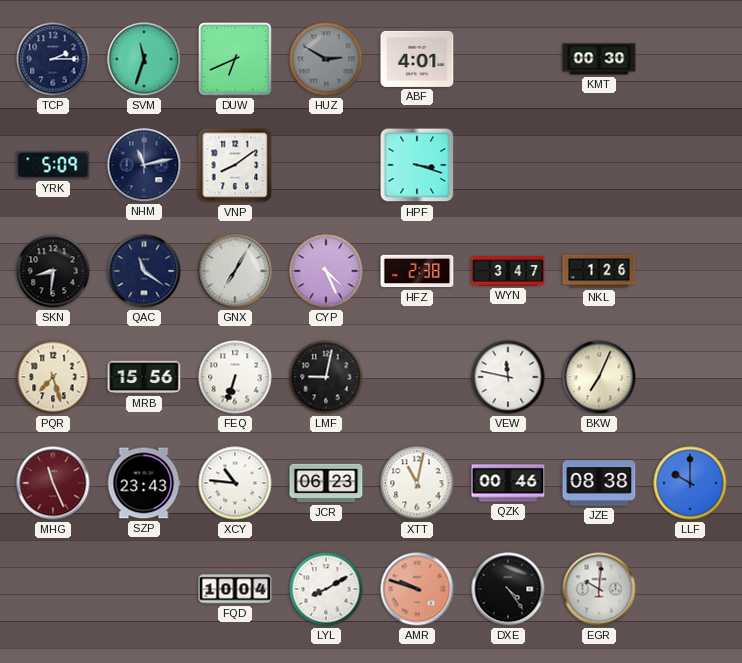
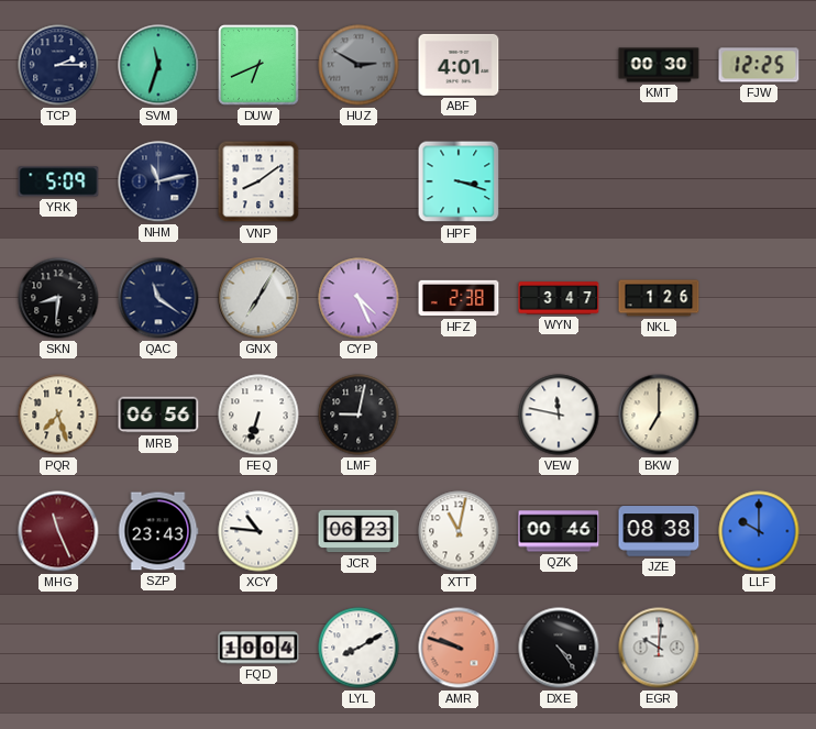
FJW: none -> 12:25
MRB: 15:56 -> 06:56
BKW: 7:04 -> 7:00
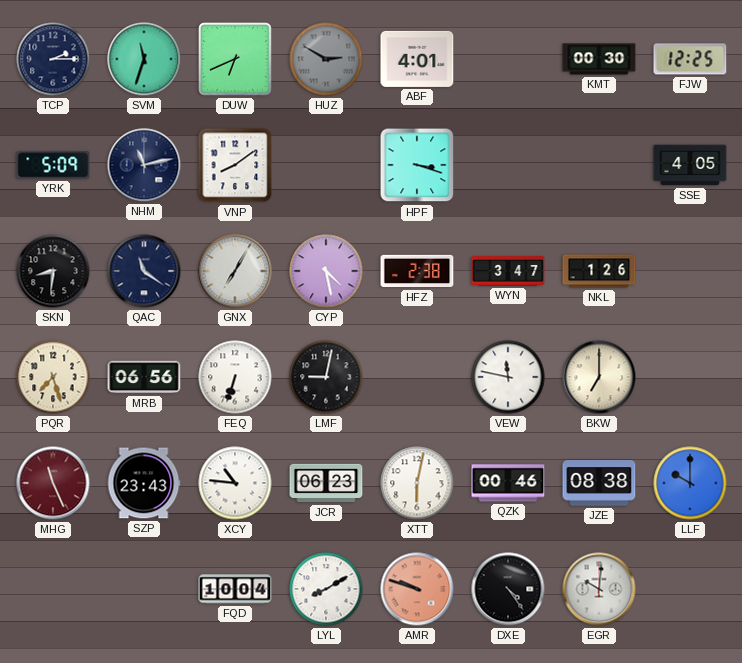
SSE: none -> 4:05
CYP: 4:26 -> 4:28
XTT: 11:02 -> 6:02
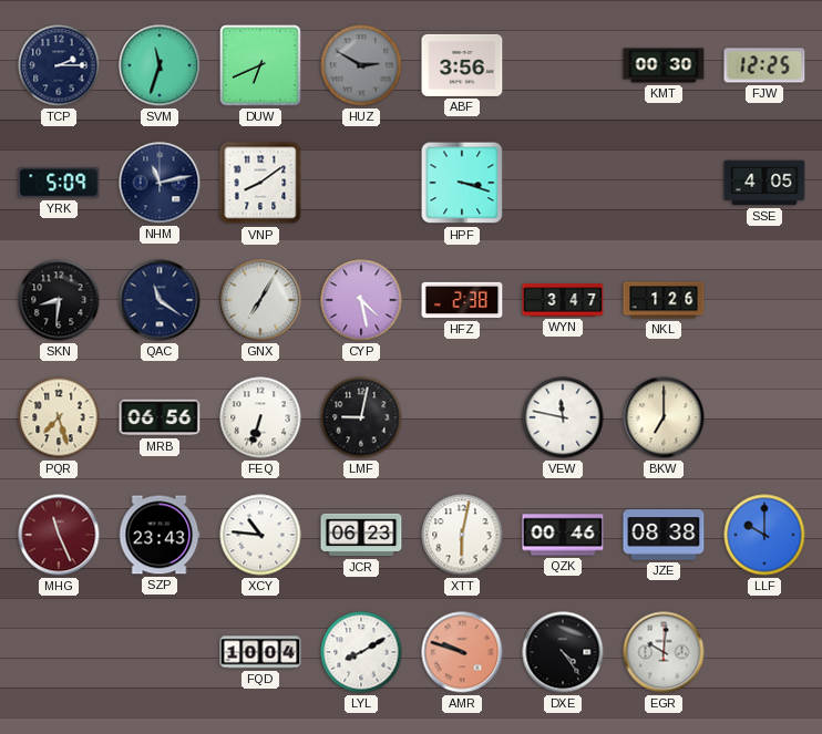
ABF: 4:01 -> 3:56
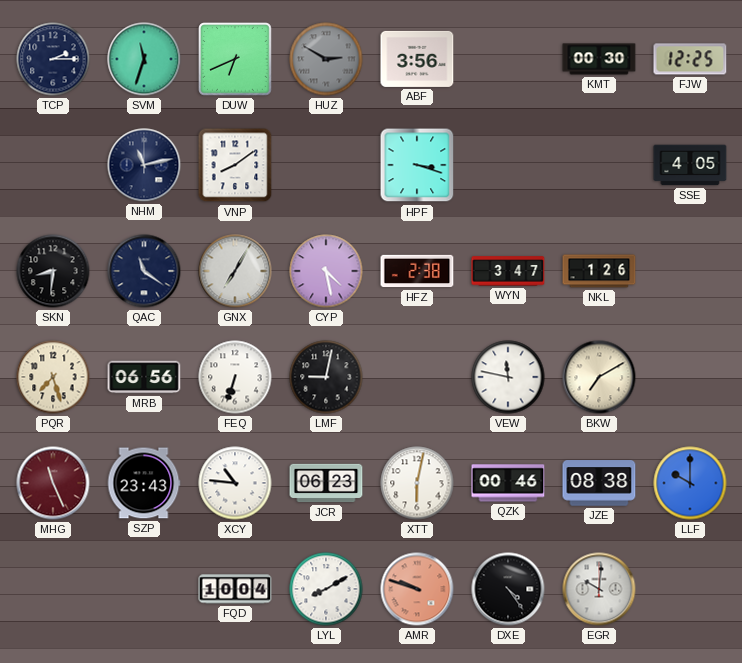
YRK: 5:09 -> none
BKW: 7:00 -> 7:10
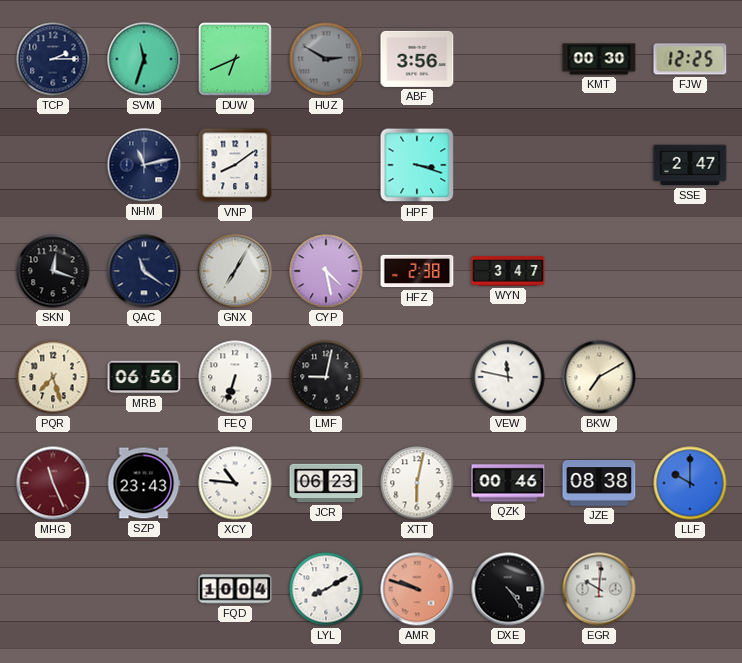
SSE: 4:05 -> 2:47
SKN: 8:31 -> 12:18
NKL: 1:26 -> none
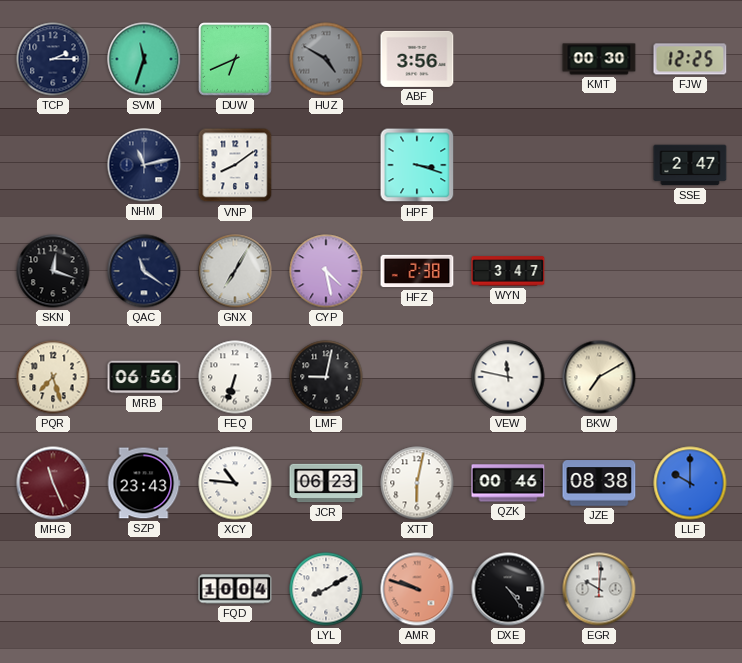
HUZ: 2:50 -> 4:50
